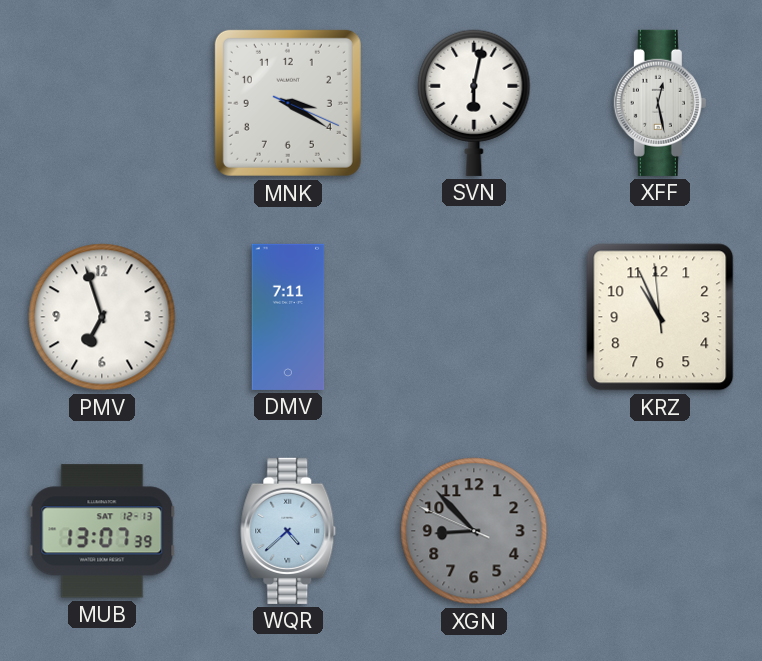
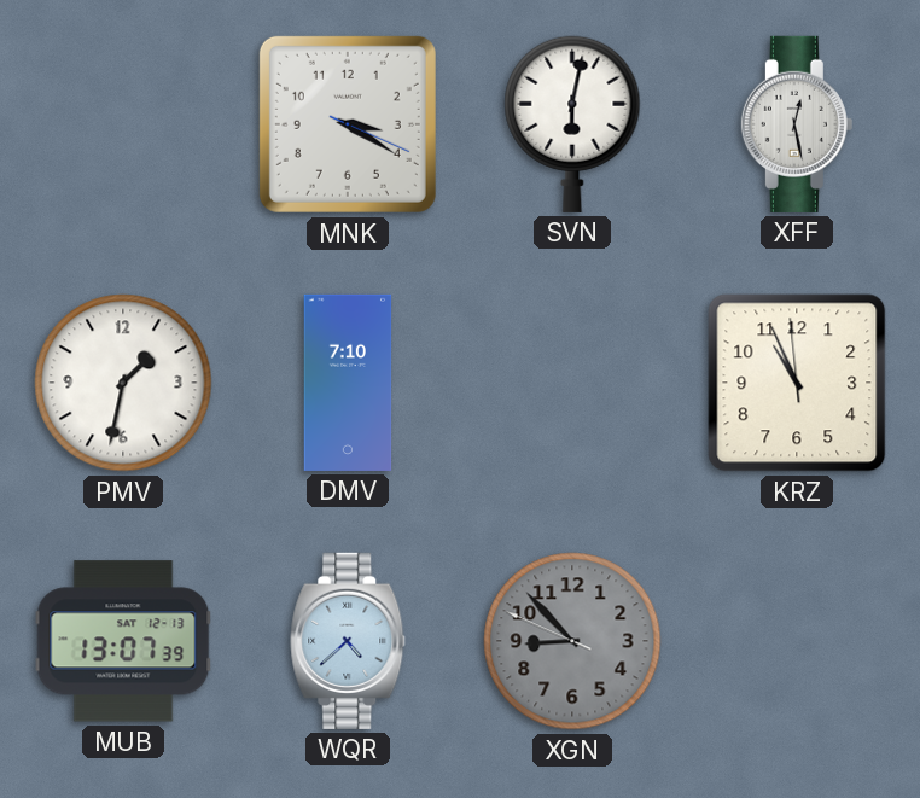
PMV: 6:57 -> 1:32
DMV: 7:11 -> 7:10
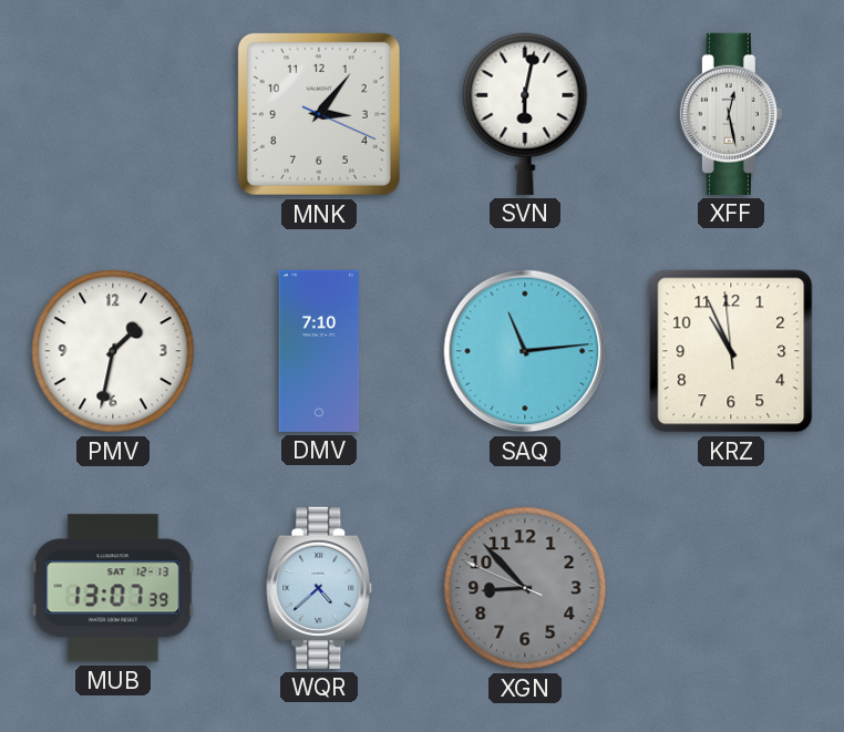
MNK: 3:20 -> 3:06
SAQ: none -> 11:14
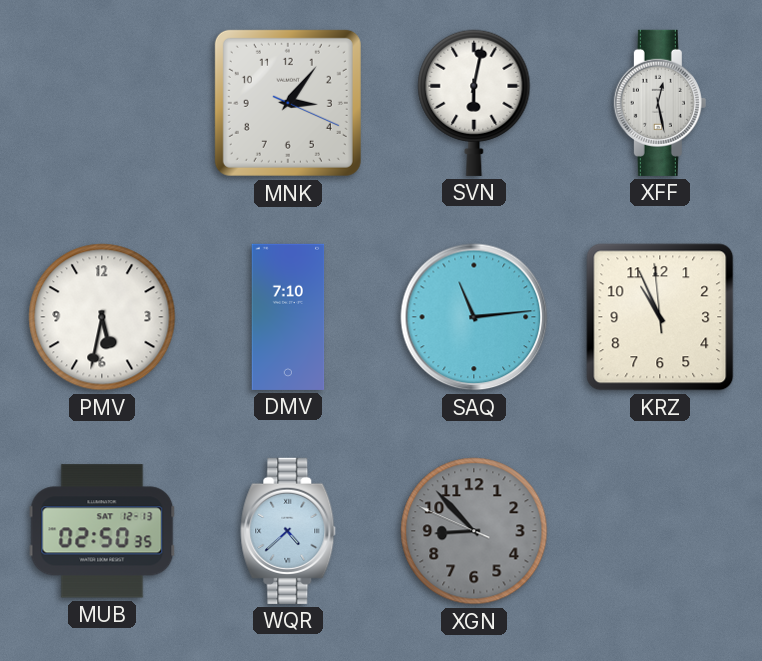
PMV: 1:32 -> 5:32
MUB: 13:07 -> 02:50
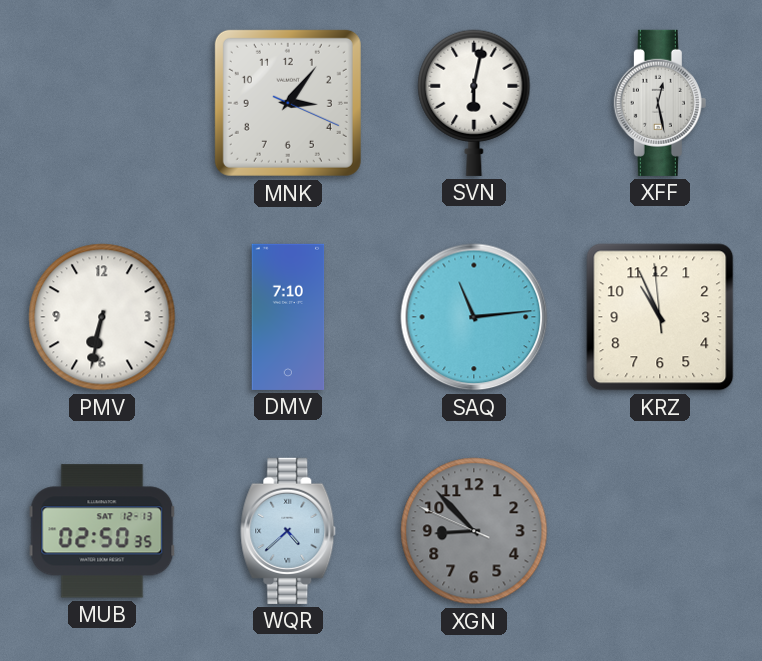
PMV: 5:32 -> 6:32
